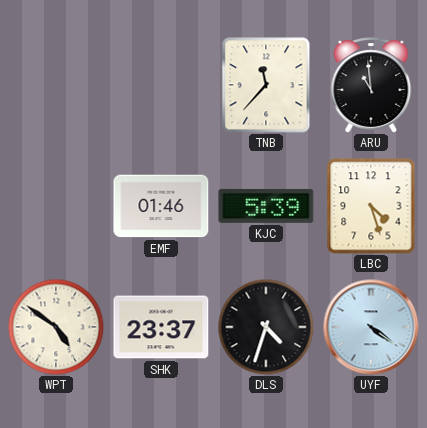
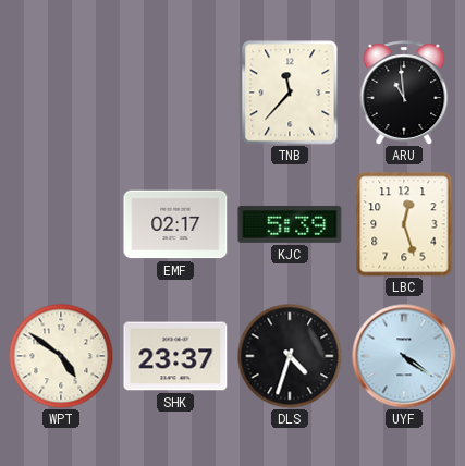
EMF: 01:46 -> 02:17
LBC: 4:27 -> 12:27
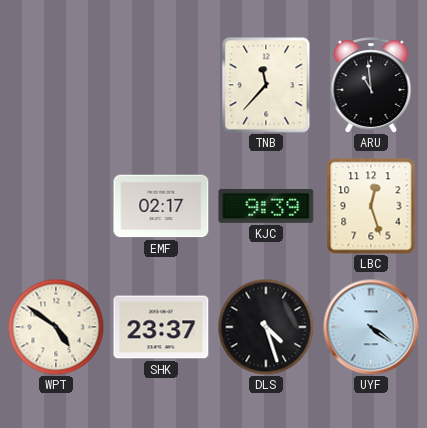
KJC: 5:39 -> 9:39
DLS: 4:33 -> 4:27
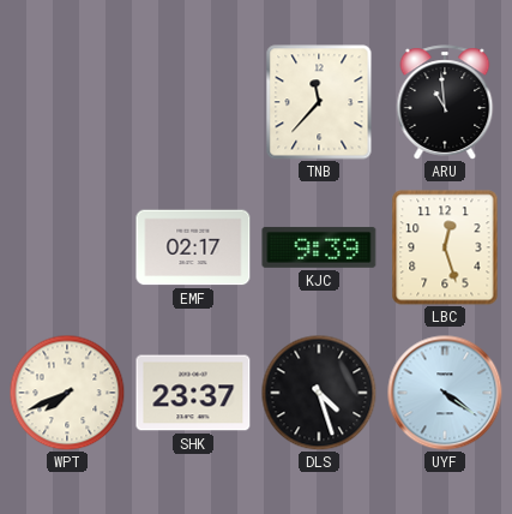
WPT: 4:51 -> 7:41
